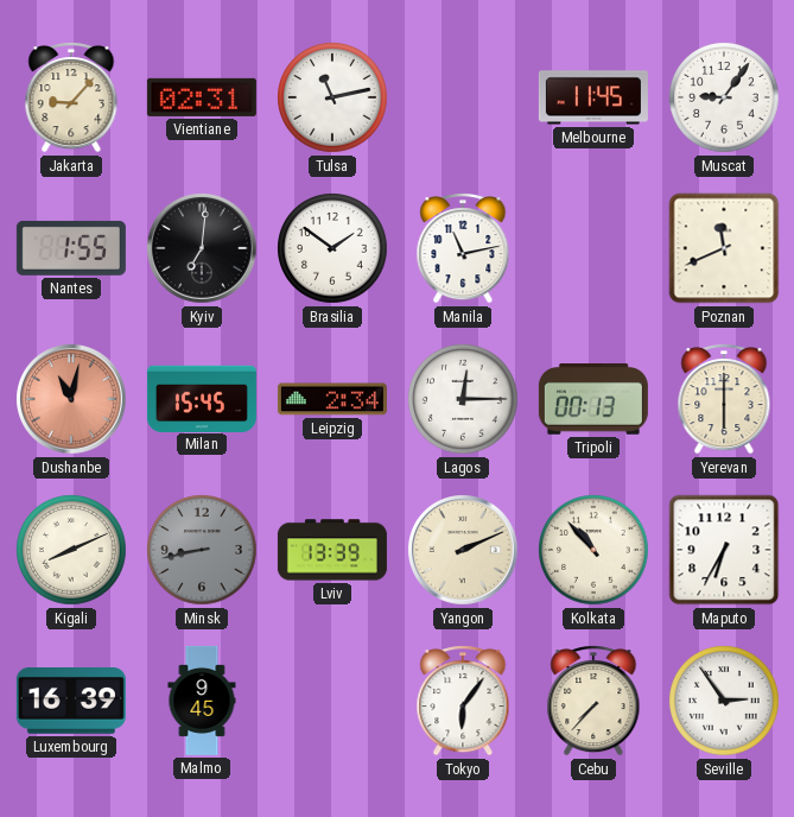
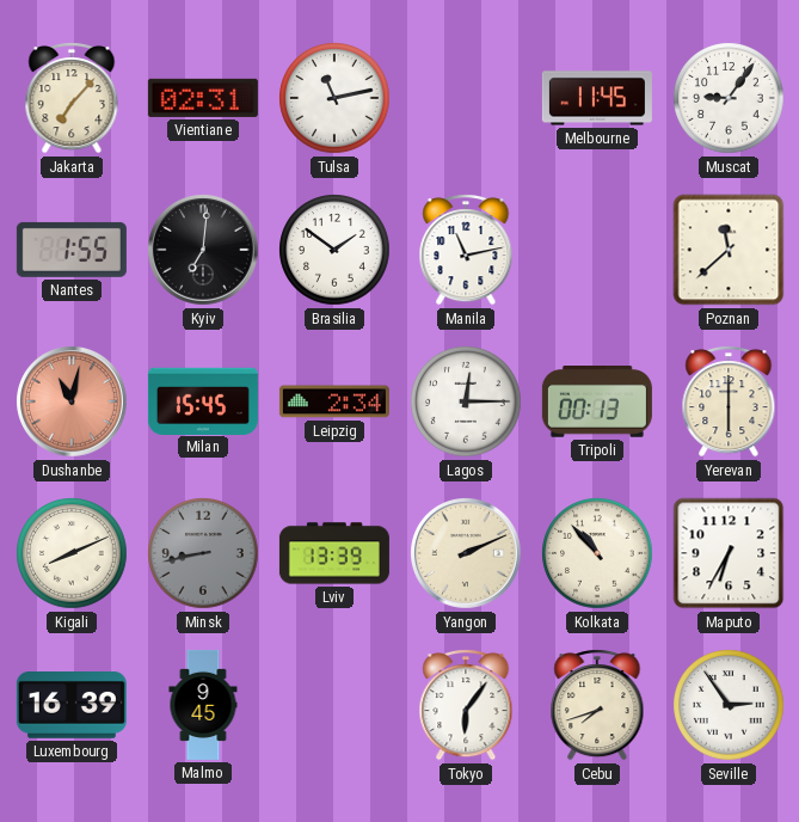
Jakarta: 9:07 -> 7:07
Poznan: 11:41 -> 11:38
Cebu: 7:37 -> 7:42
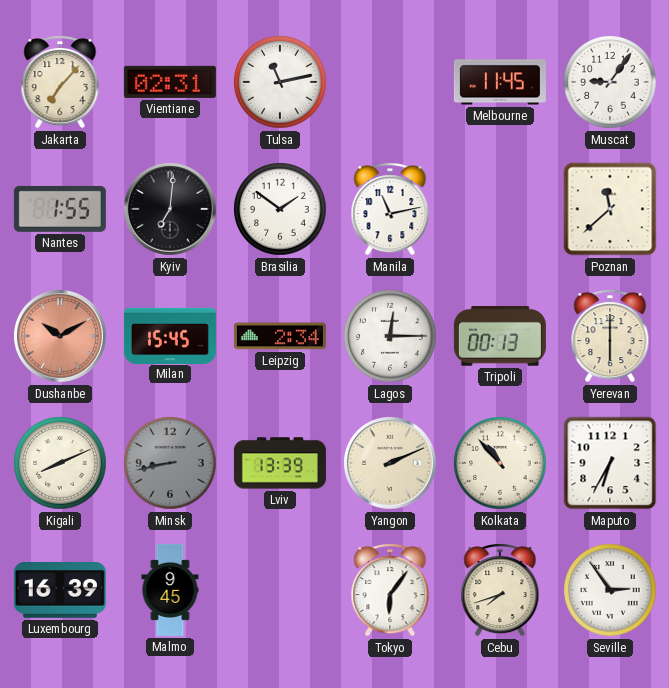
Dushanbe: 11:02 -> 10:10
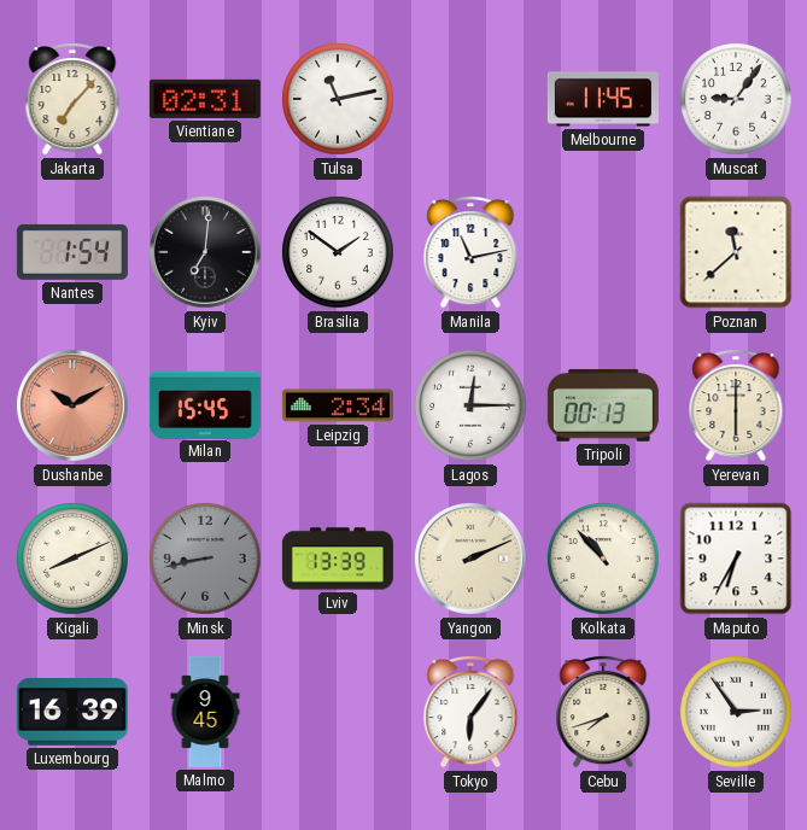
Nantes: 1:55 -> 1:54
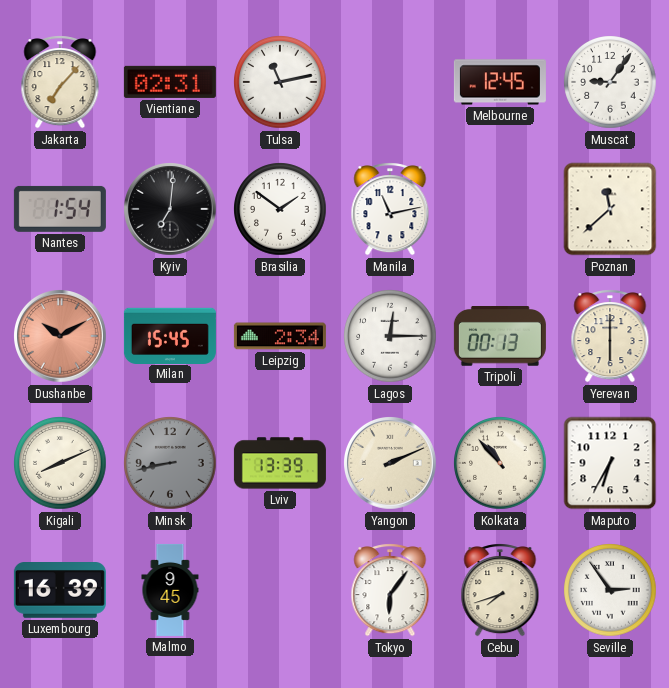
Melbourne: 11:45 -> 12:45
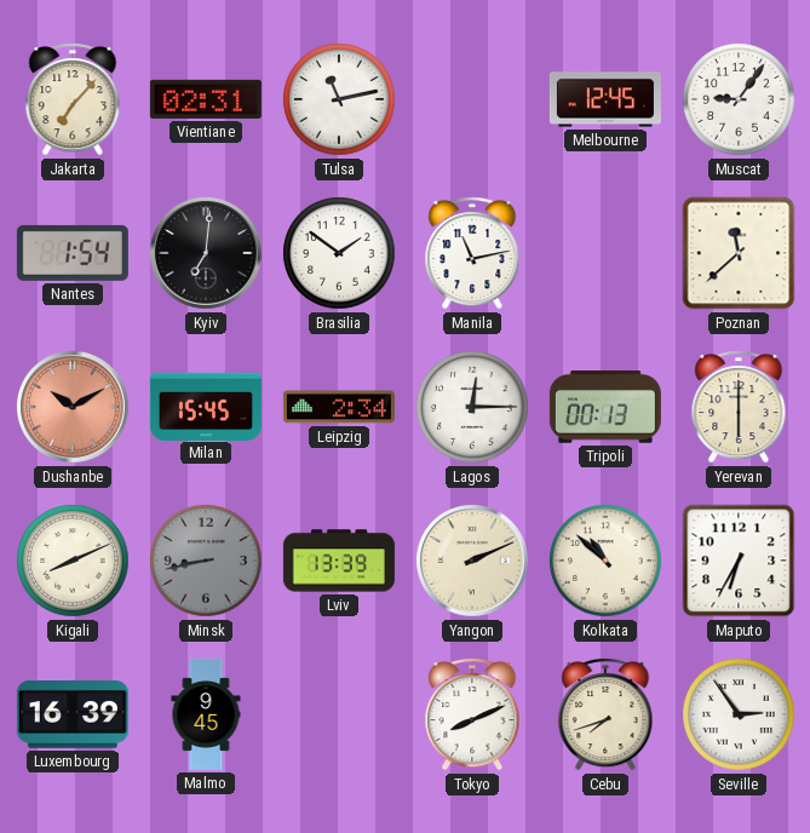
Kolkata: 10:53 -> 10:52
Tokyo: 6:06 -> 8:11
